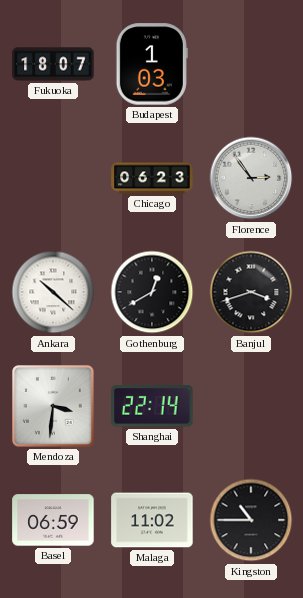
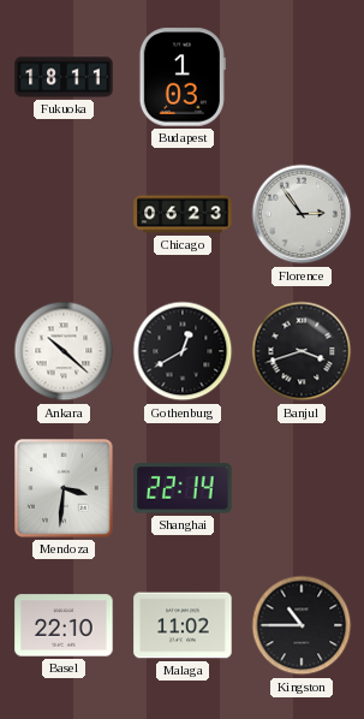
Fukuoka: 18:07 -> 18:11
Basel: 06:59 -> 22:10
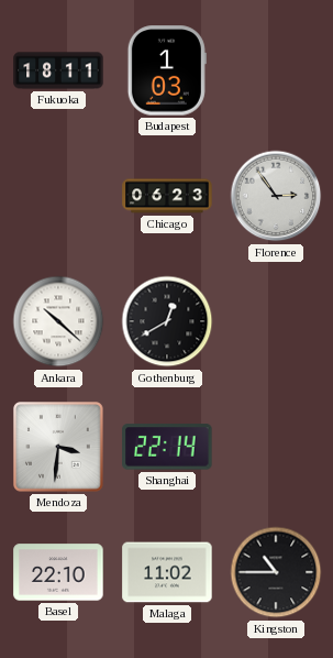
Banjul: 3:42 -> none
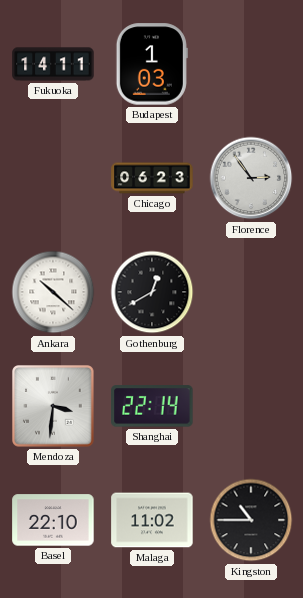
Fukuoka: 18:11 -> 14:11
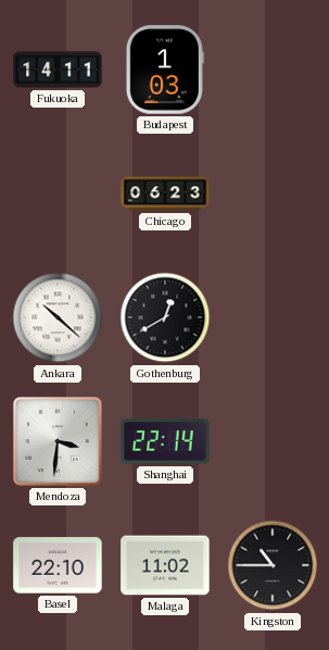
Florence: 2:54 -> none
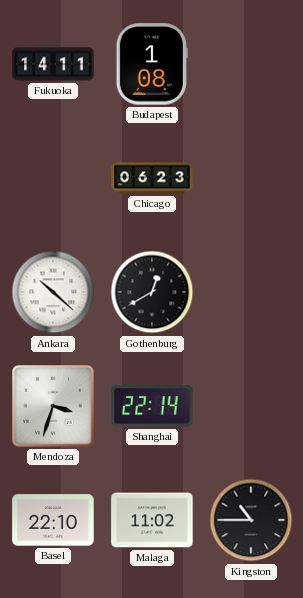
Budapest: 1:03 -> 1:08
Mendoza: 3:31 -> 3:33
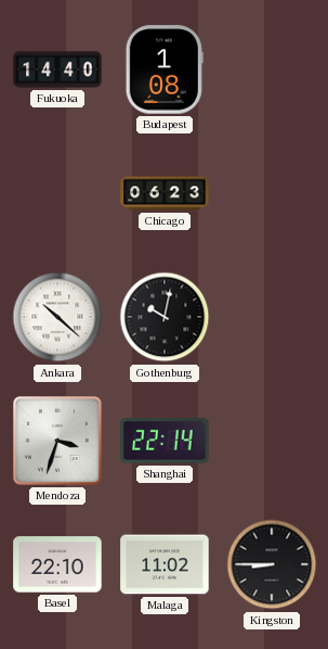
Fukuoka: 14:11 -> 14:40
Gothenburg: 12:40 -> 10:02
Kingston: 10:45 -> 8:45
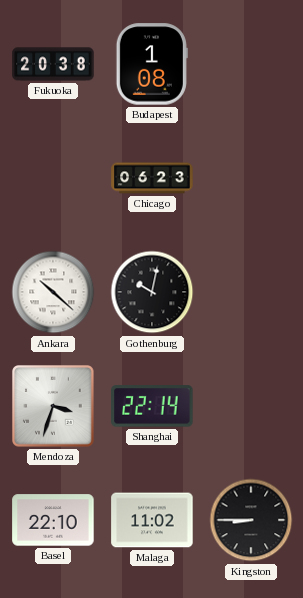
Fukuoka: 14:40 -> 20:38
